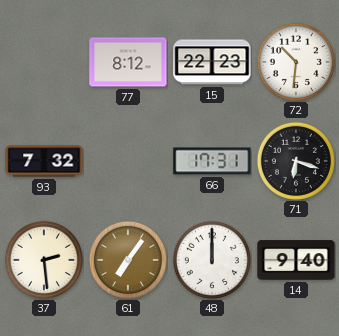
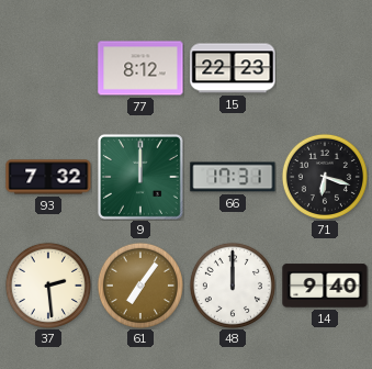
72: 10:31 -> none
9: none -> 12:00
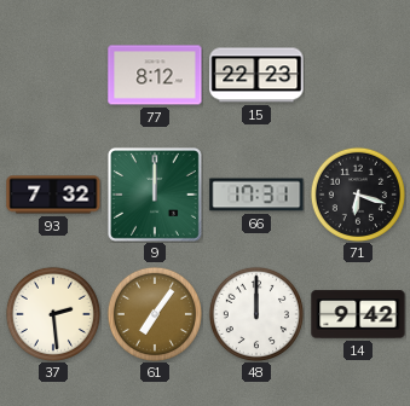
14: 9:40 -> 9:42
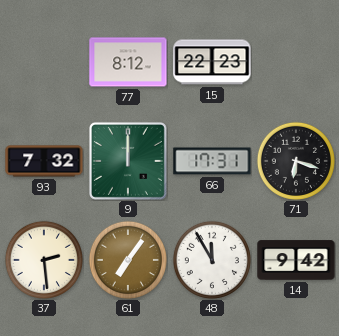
48: 12:00 -> 11:55
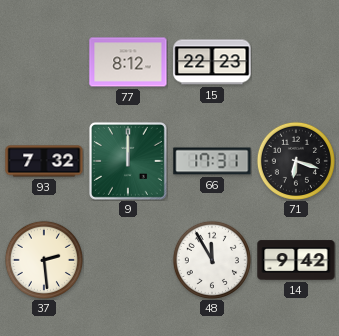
61: 7:06 -> none
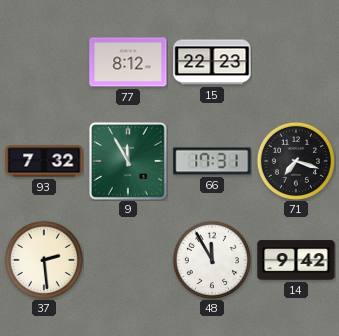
9: 12:00 -> 11:55
71: 6:18 -> 7:18
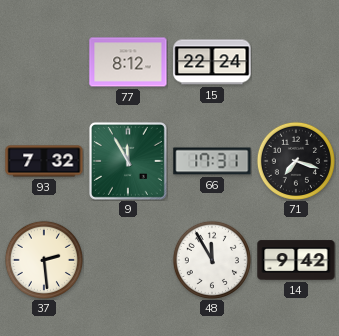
15: 22:23 -> 22:24
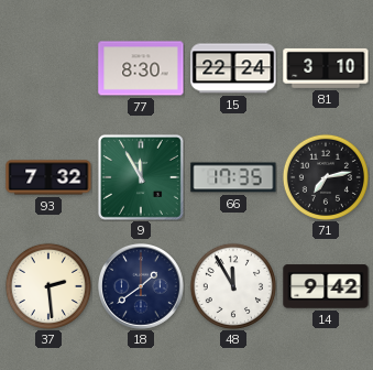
77: 8:12 -> 8:30
81: none -> 3:10
66: 17:31 -> 17:35
71: 7:18 -> 7:13
18: none -> 1:39
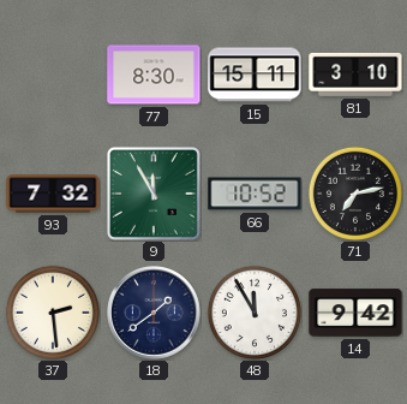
15: 22:24 -> 15:11
66: 17:35 -> 10:52
